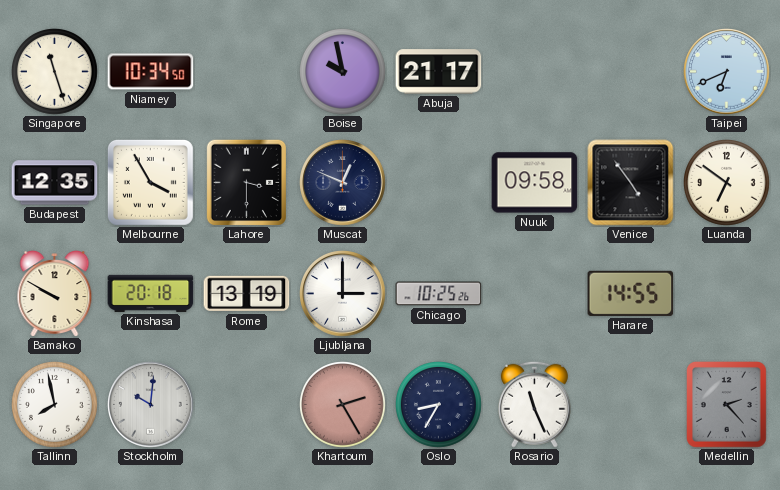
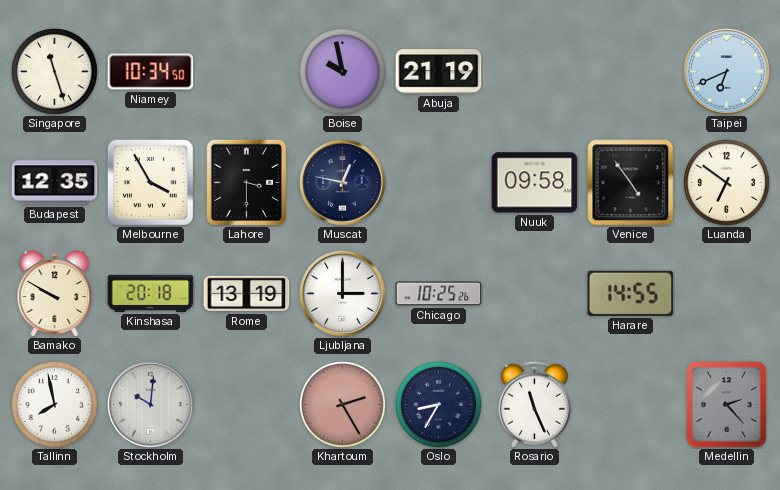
Abuja: 21:17 -> 21:19
Muscat: 12:49 -> 12:47
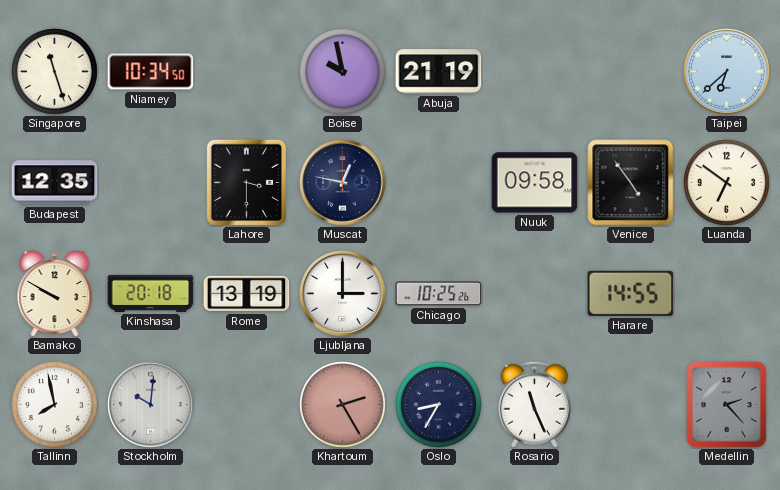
Taipei: 6:41 -> 6:38
Melbourne: 3:55 -> none
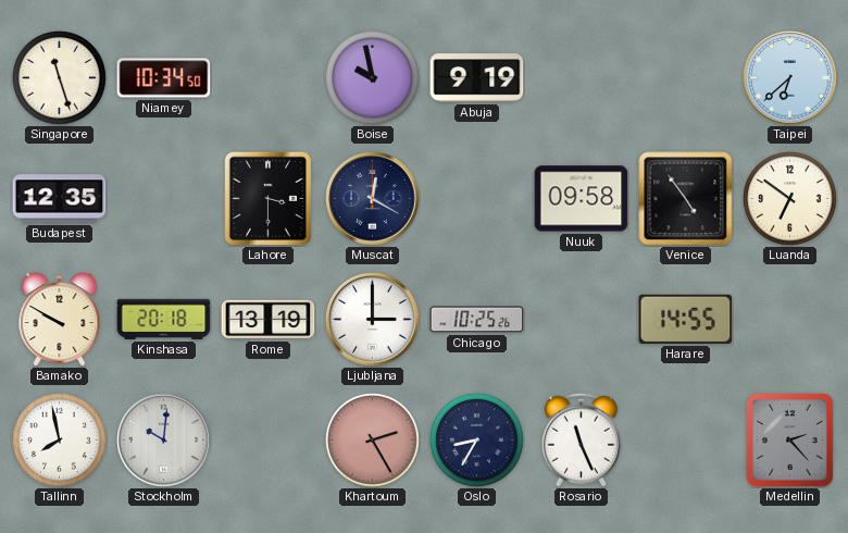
Abuja: 21:19 -> 9:19
Muscat: 12:47 -> 12:20
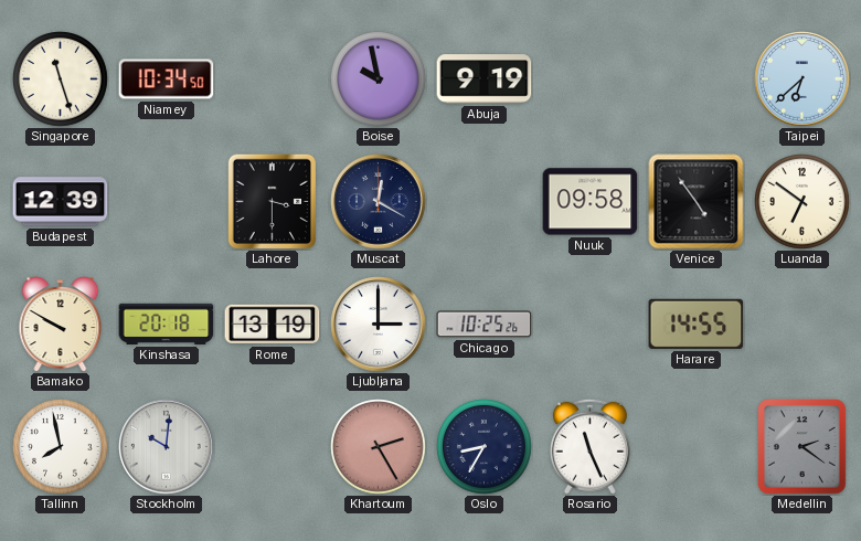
Budapest: 12:35 -> 12:39
Medellin: 2:23 -> 2:21
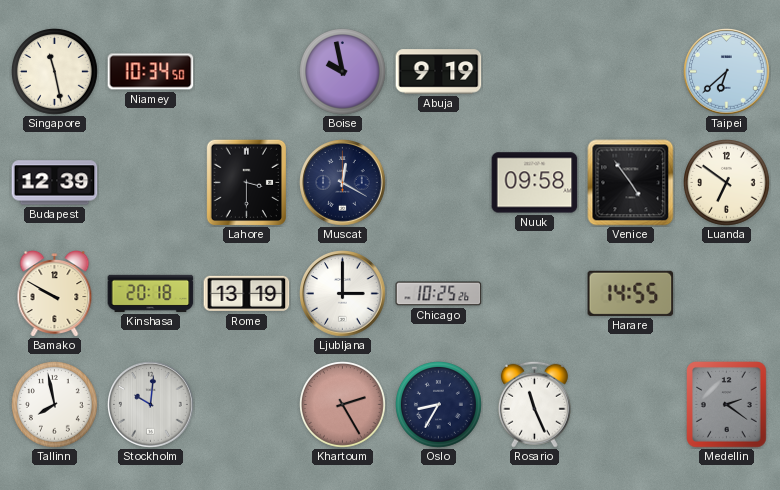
Singapore: 11:27 -> 11:28
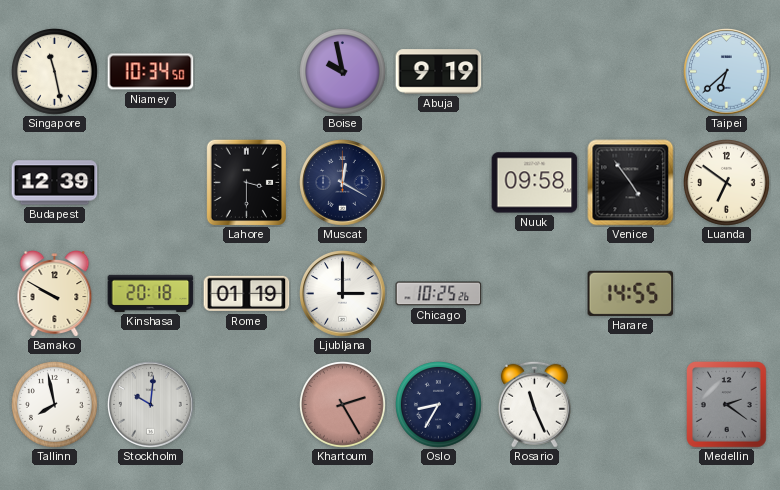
Rome: 13:19 -> 01:19
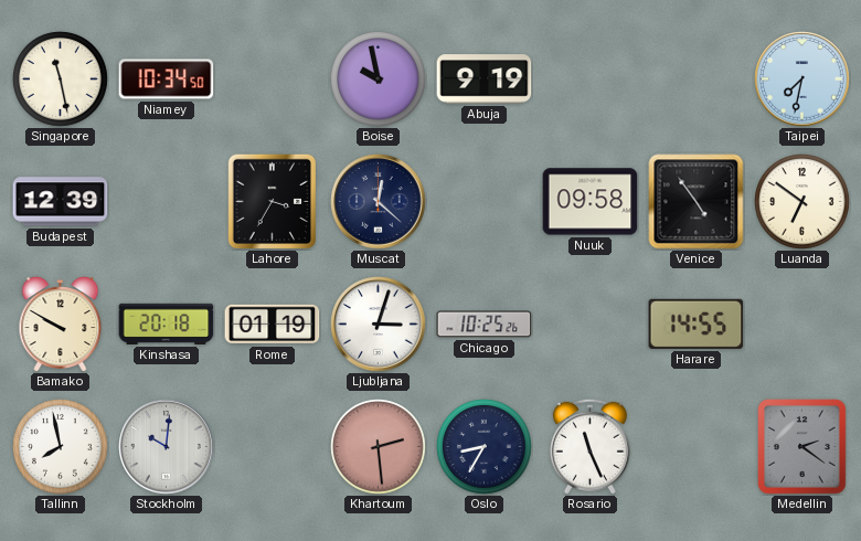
Taipei: 6:38 -> 7:32
Lahore: 3:30 -> 3:35
Muscat: 12:20 -> 12:22
Ljubljana: 3:00 -> 3:03
Khartoum: 2:25 -> 2:29
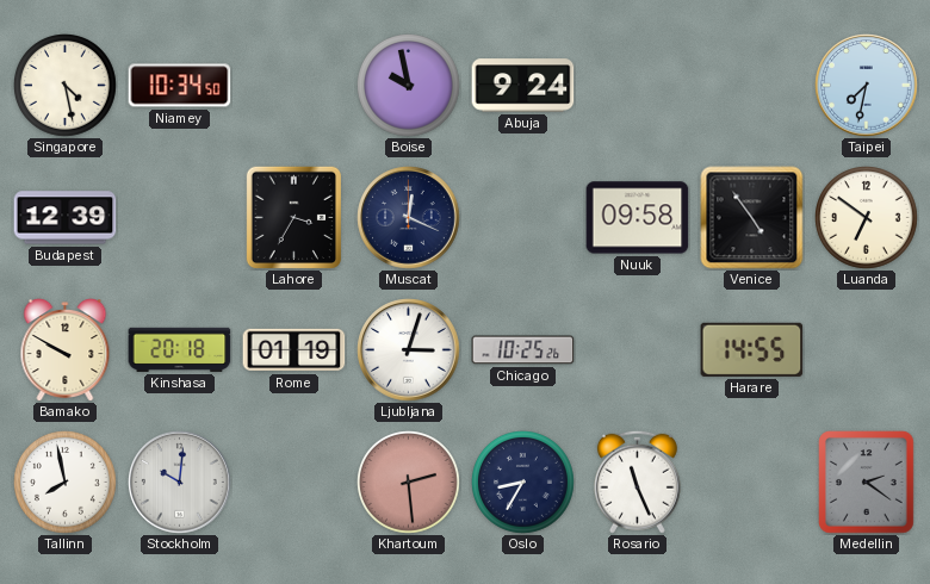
Singapore: 11:28 -> 4:28
Abuja: 9:19 -> 9:24
Muscat: 12:22 -> 12:19
